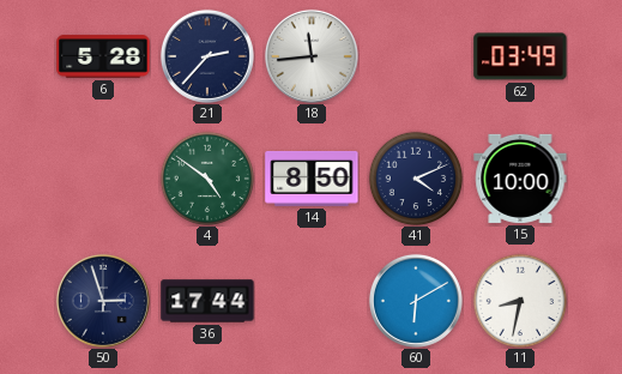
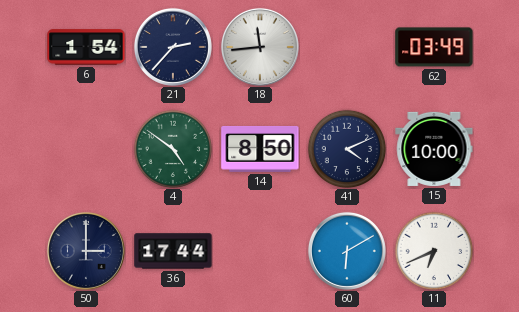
6: 5:28 -> 1:54
50: 2:57 -> 3:00
11: 8:32 -> 6:41
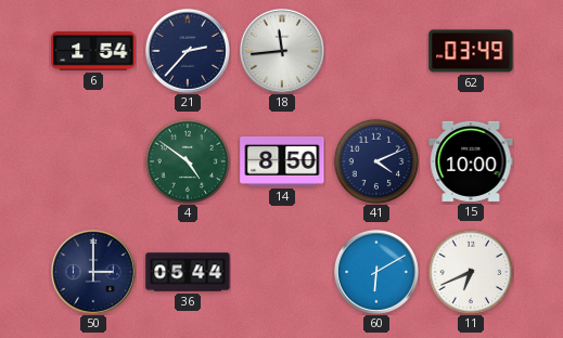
36: 17:44 -> 05:44
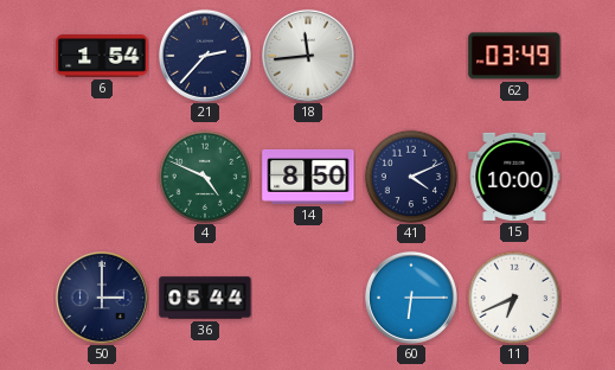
4: 4:51 -> 4:49
60: 6:10 -> 6:15
